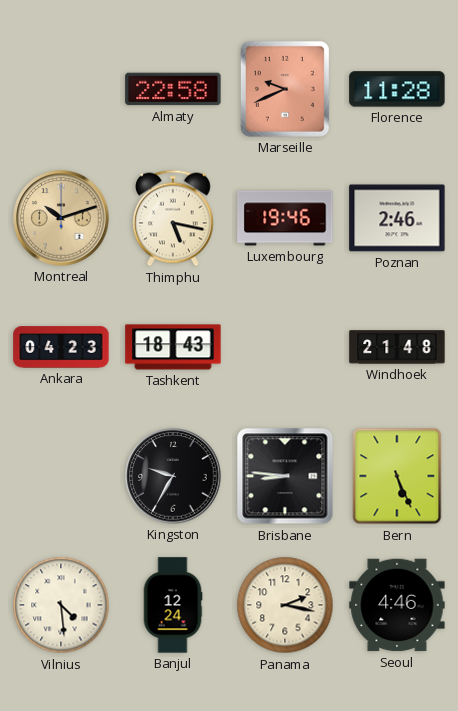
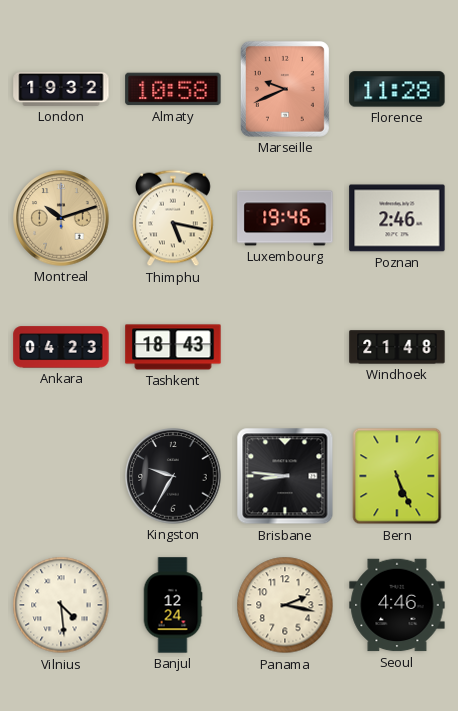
London: none -> 19:32
Almaty: 22:58 -> 10:58
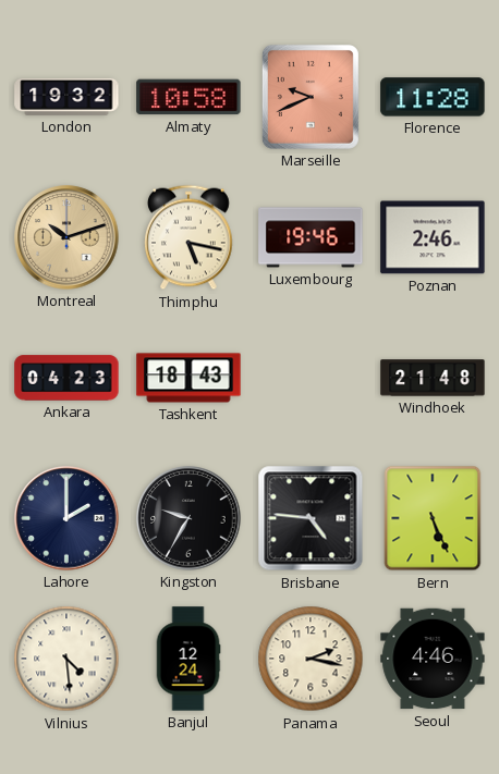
Lahore: none -> 2:00
Brisbane: 8:46 -> 4:46
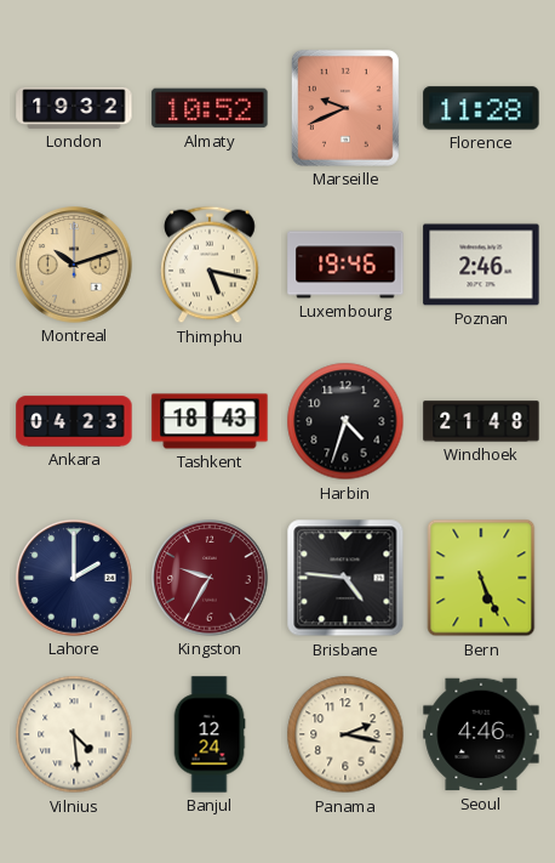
Almaty: 10:58 -> 10:52
Harbin: none -> 4:33
Kingston dial: black -> burgundy
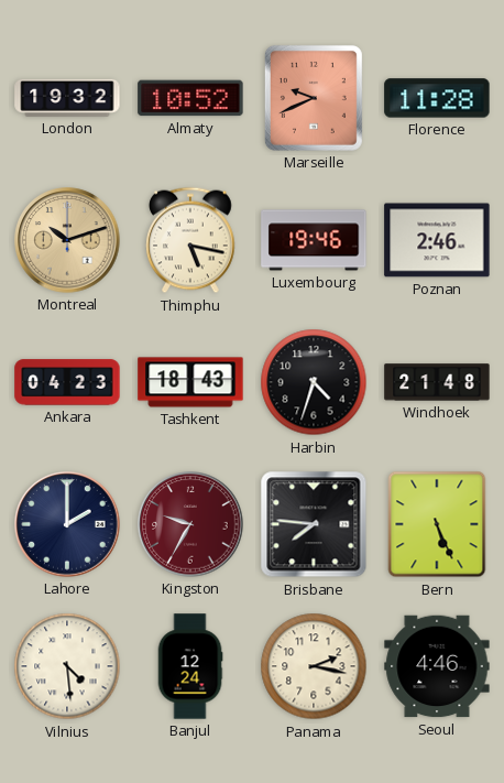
Brisbane: 4:46 -> 7:46
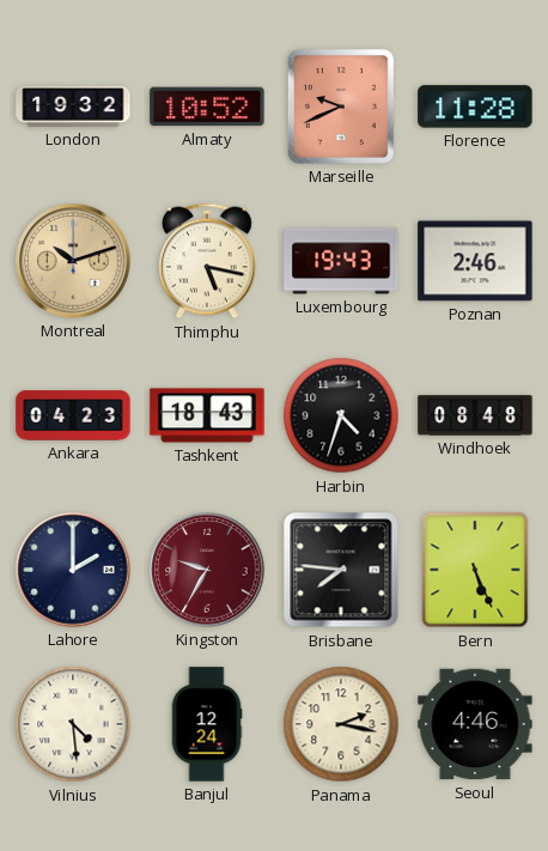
Luxembourg: 19:46 -> 19:43
Windhoek: 21:48 -> 08:48
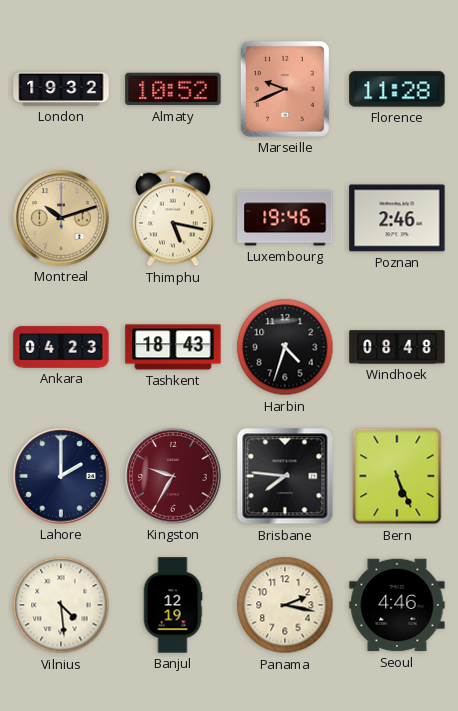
Luxembourg: 19:43 -> 19:46
Banjul: 12:24 -> 12:19
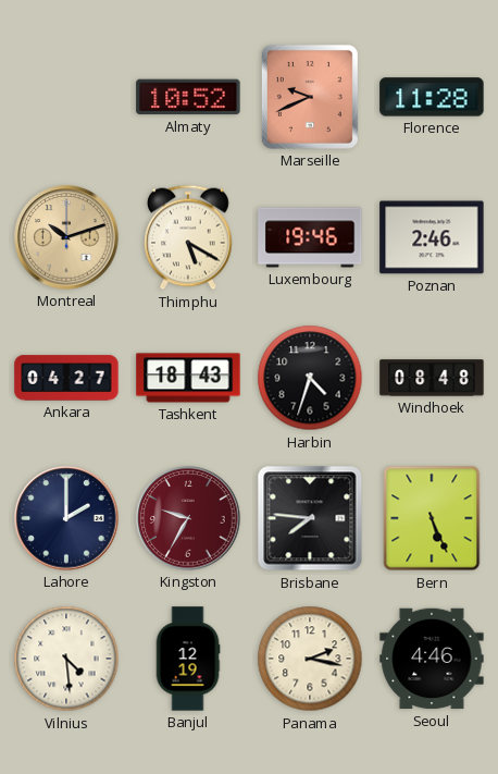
London: 19:32 -> none
Thimphu: 5:17 -> 5:20
Ankara: 04:23 -> 04:27
